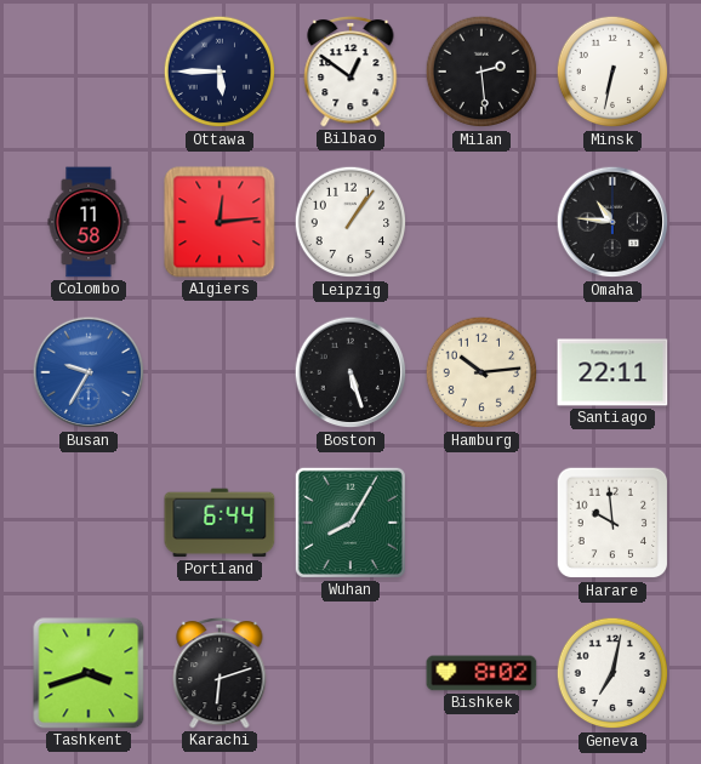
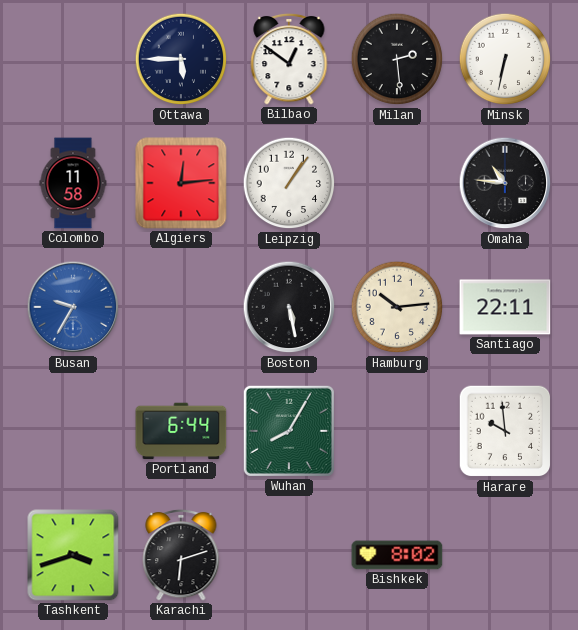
Boston: 5:27 -> 5:28
Geneva: 7:02 -> none
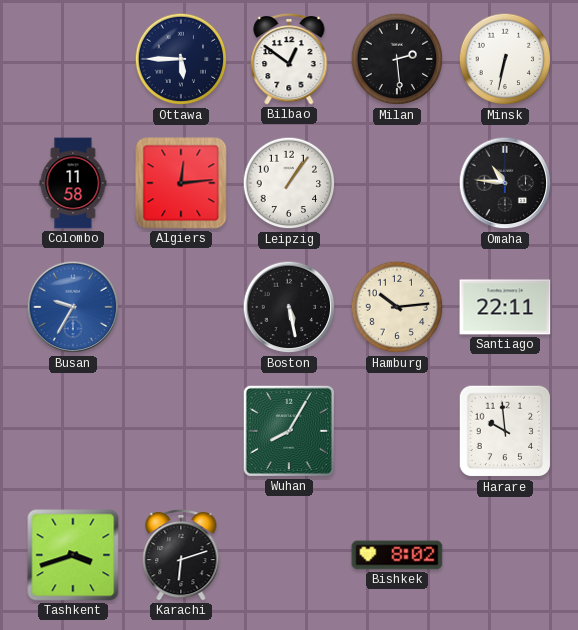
Portland: 6:44 -> none
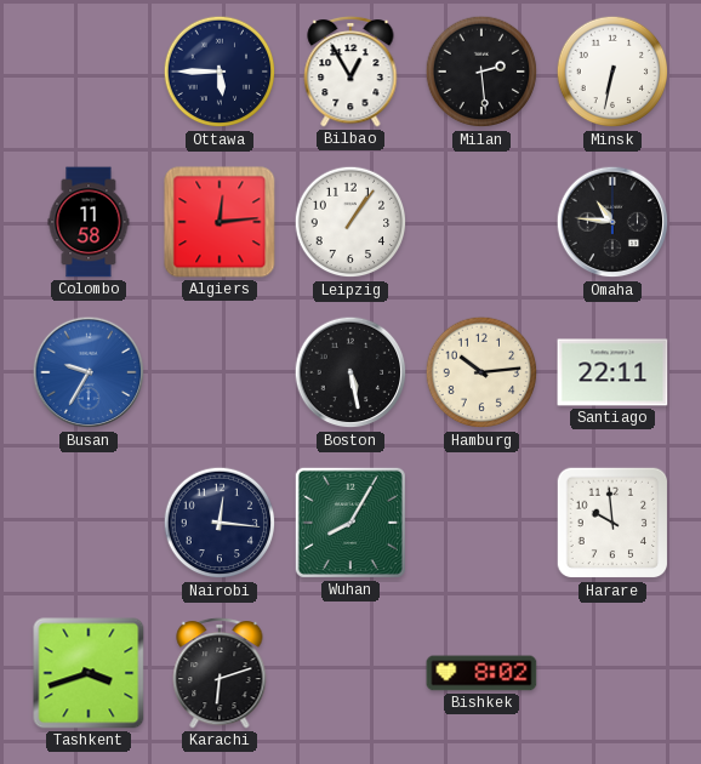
Bilbao: 12:51 -> 12:55
Nairobi: none -> 12:16
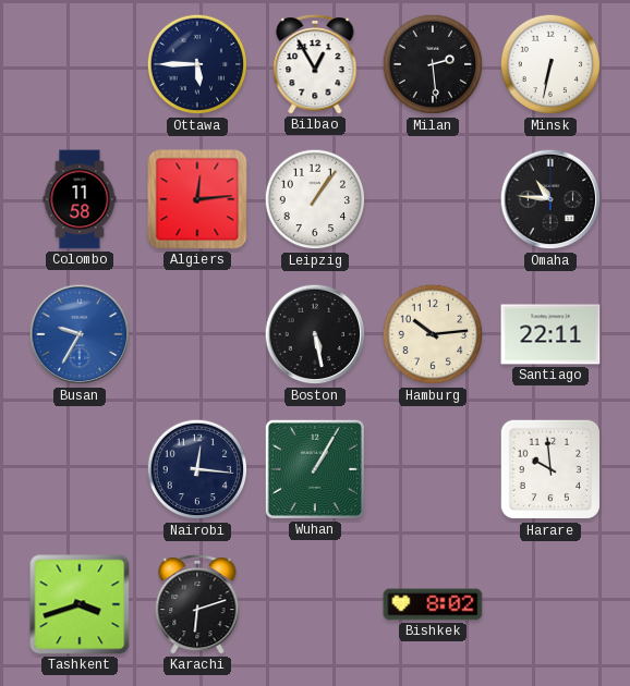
Wuhan: 8:05 -> 1:05
